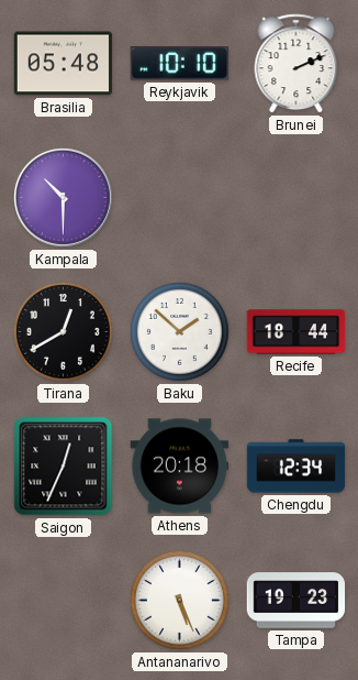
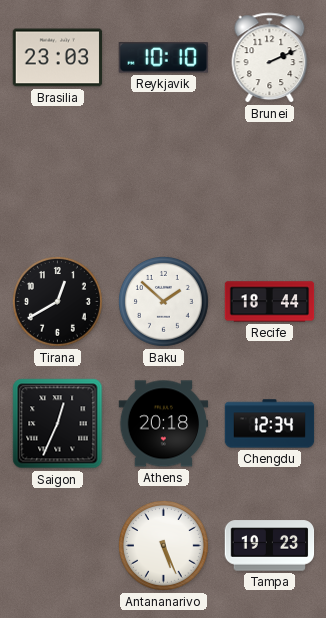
Brasilia: 05:48 -> 23:03
Kampala: 10:30 -> none
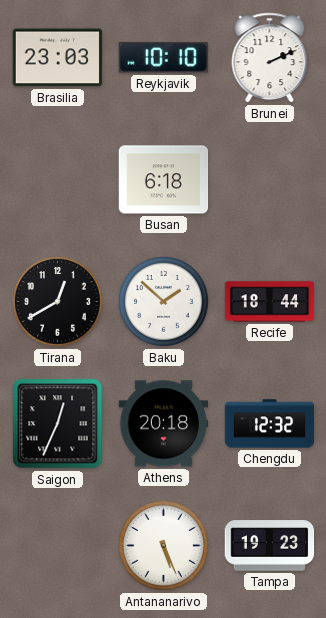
Busan: none -> 6:18
Chengdu: 12:34 -> 12:32
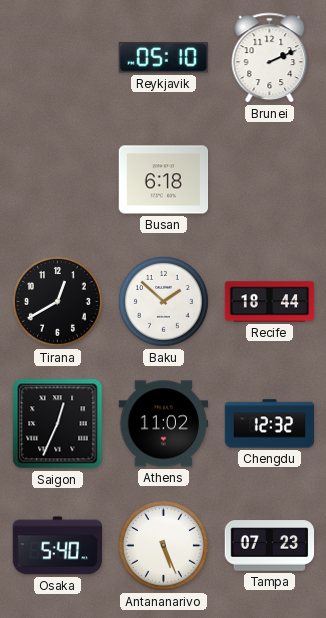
Brasilia: 23:03 -> none
Reykjavik: 10:10 -> 05:10
Athens: 20:18 -> 11:02
Osaka: none -> 5:40
Tampa: 19:23 -> 07:23
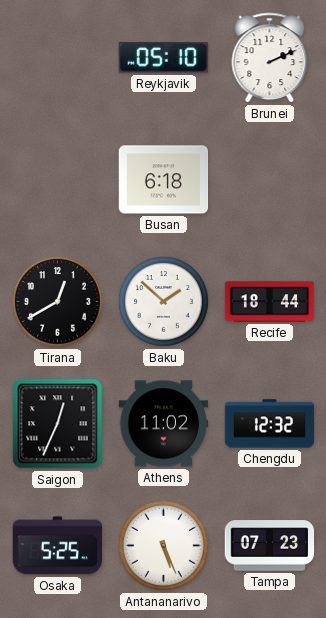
Osaka: 5:40 -> 5:25
